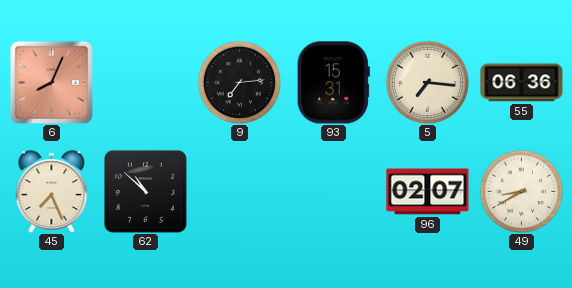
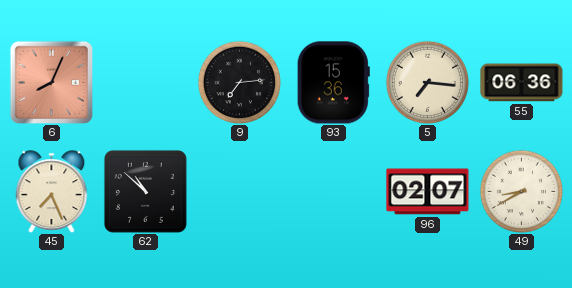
93: 15:31 -> 15:36
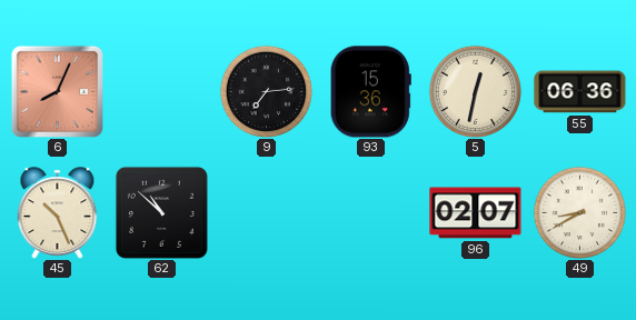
5: 7:16 -> 12:32
45: 7:26 -> 10:26
